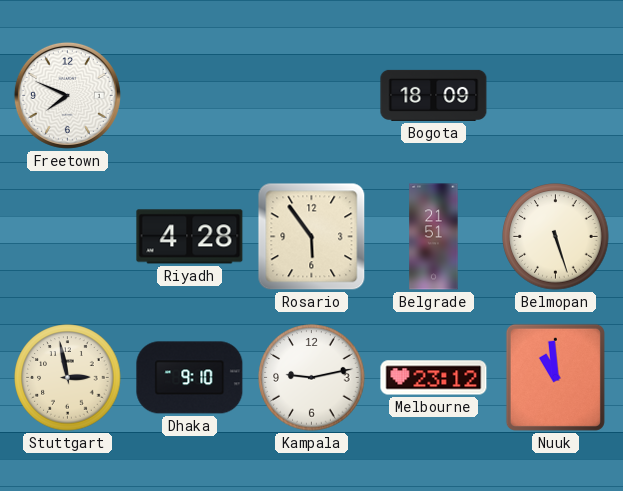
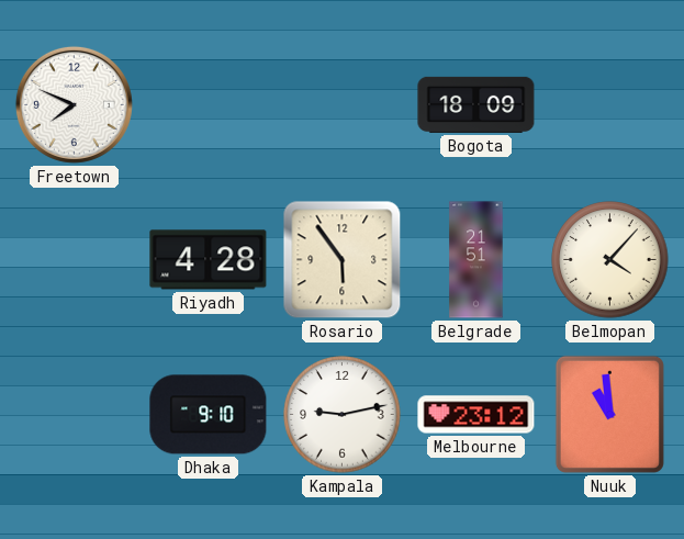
Belmopan: 5:27 -> 4:07
Stuttgart: 2:58 -> none
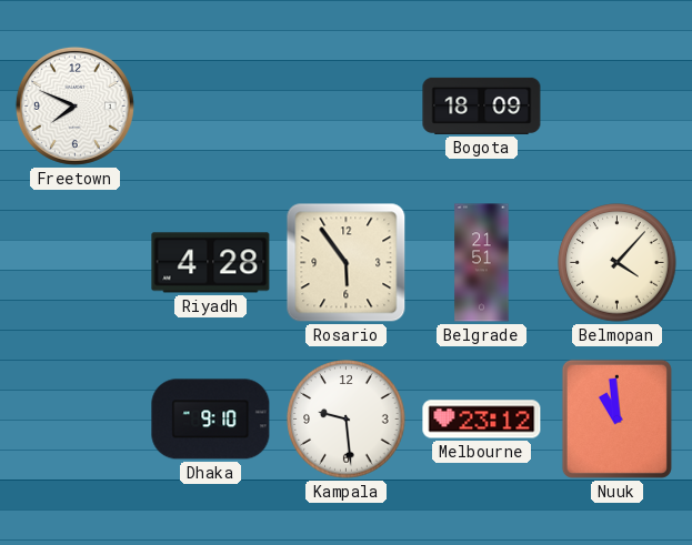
Kampala: 9:13 -> 9:29
